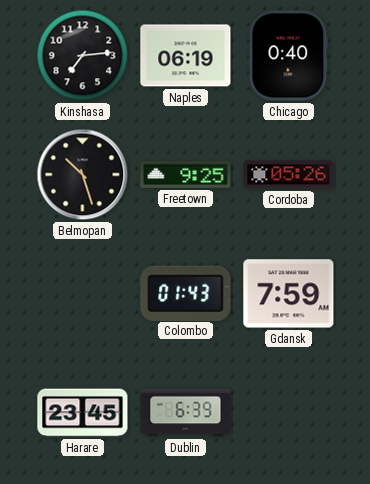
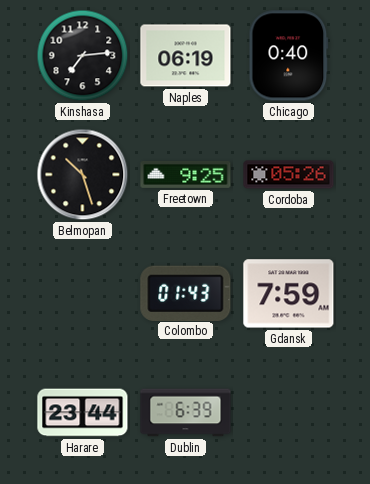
Harare: 23:45 -> 23:44
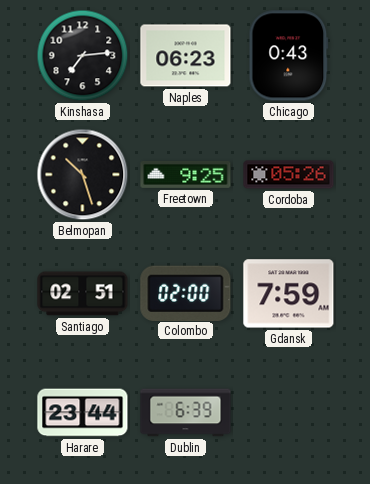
Naples: 06:19 -> 06:23
Chicago: 0:40 -> 0:43
Santiago: none -> 02:51
Colombo: 01:43 -> 02:00
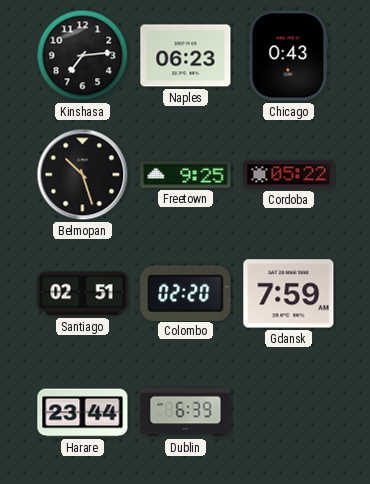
Cordoba: 05:26 -> 05:22
Colombo: 02:00 -> 02:20
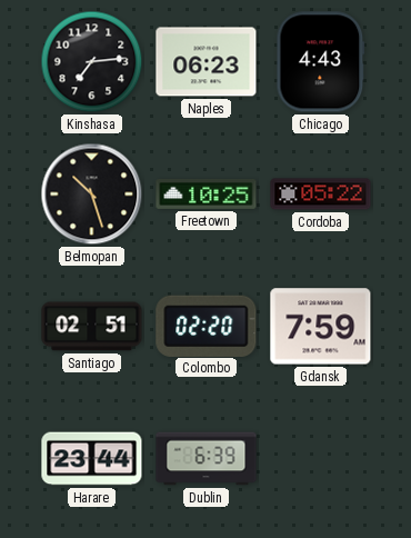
Chicago: 0:43 -> 4:43
Freetown: 9:25 -> 10:25
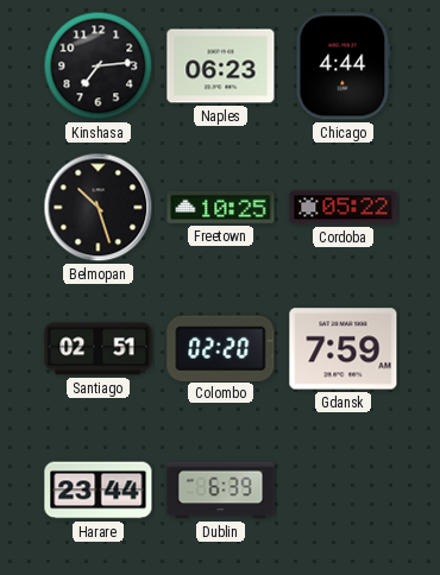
Chicago: 4:43 -> 4:44
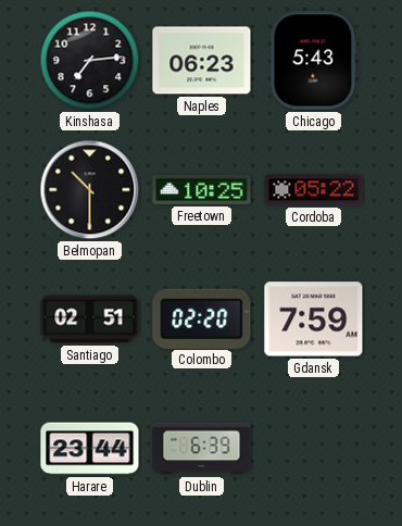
Chicago: 4:44 -> 5:43
Belmopan: 10:27 -> 10:30
